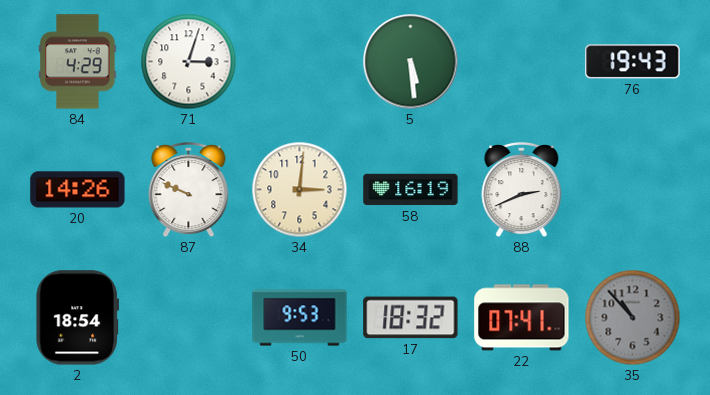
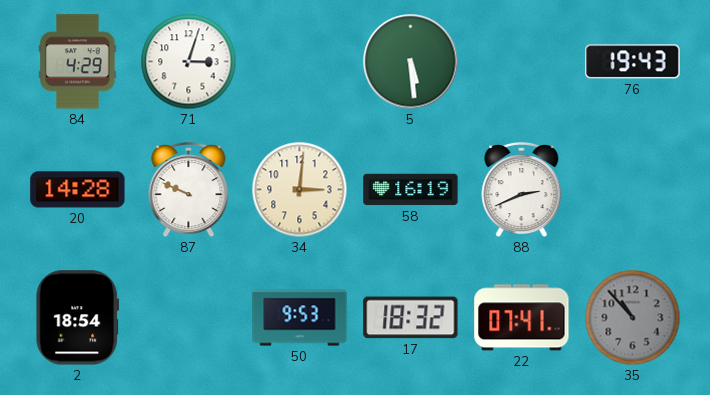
20: 14:26 -> 14:28
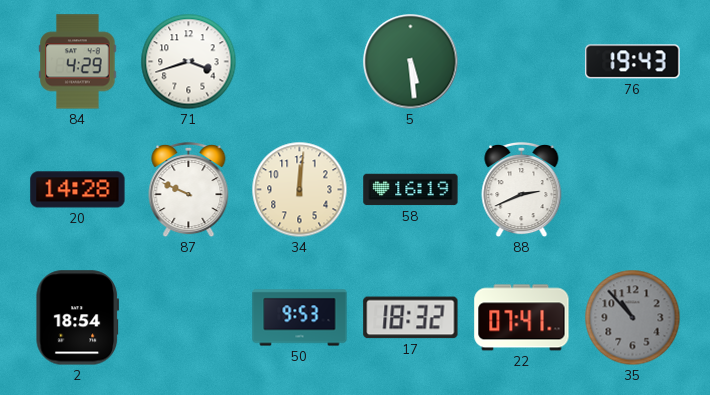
71: 3:03 -> 3:42
34: 3:01 -> 12:01
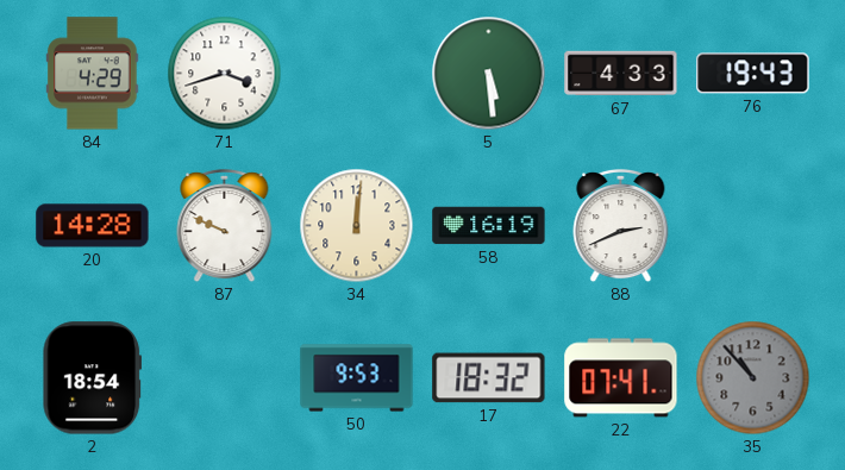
67: none -> 4:33
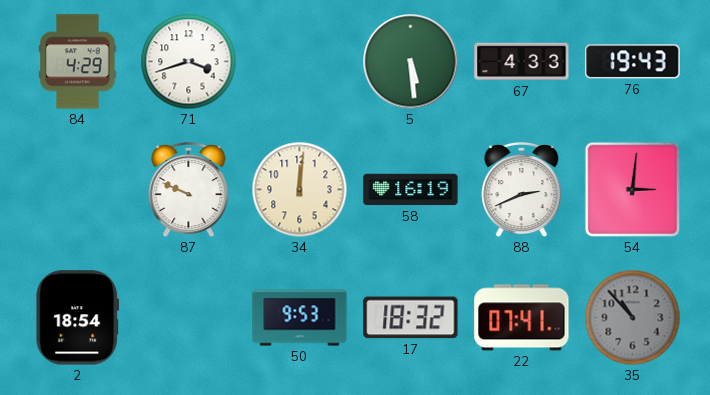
20: 14:28 -> none
54: none -> 3:01
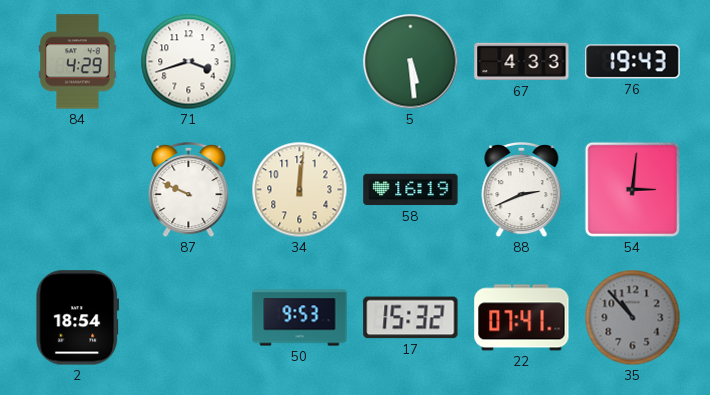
17: 18:32 -> 15:32
